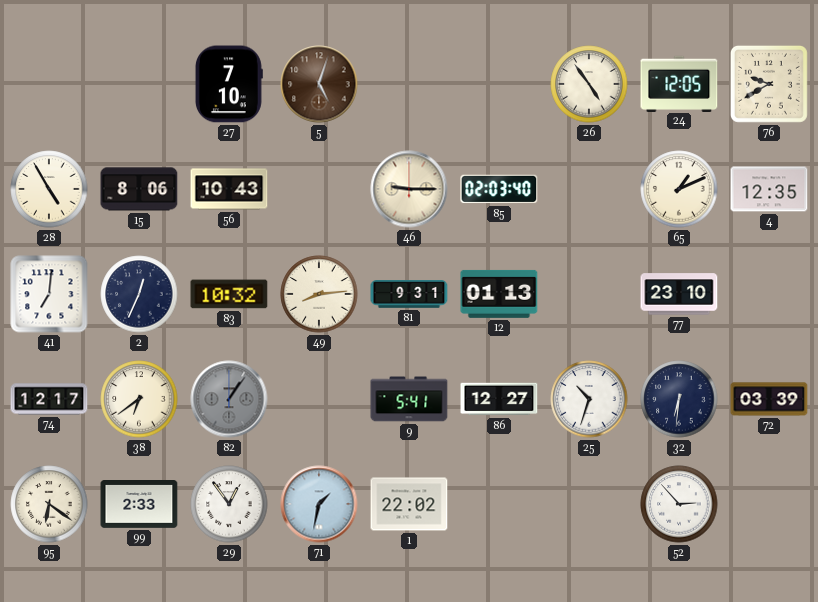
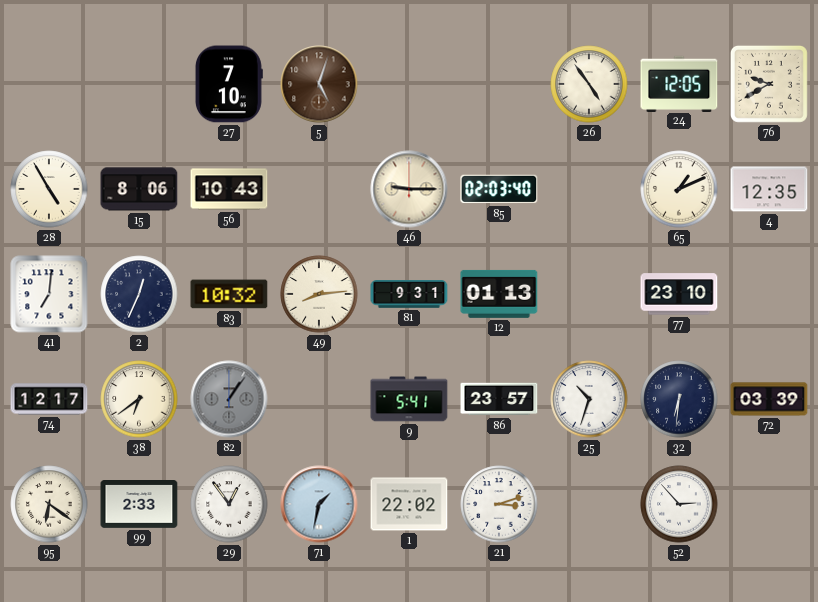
86: 12:27 -> 23:57
21: none -> 3:12
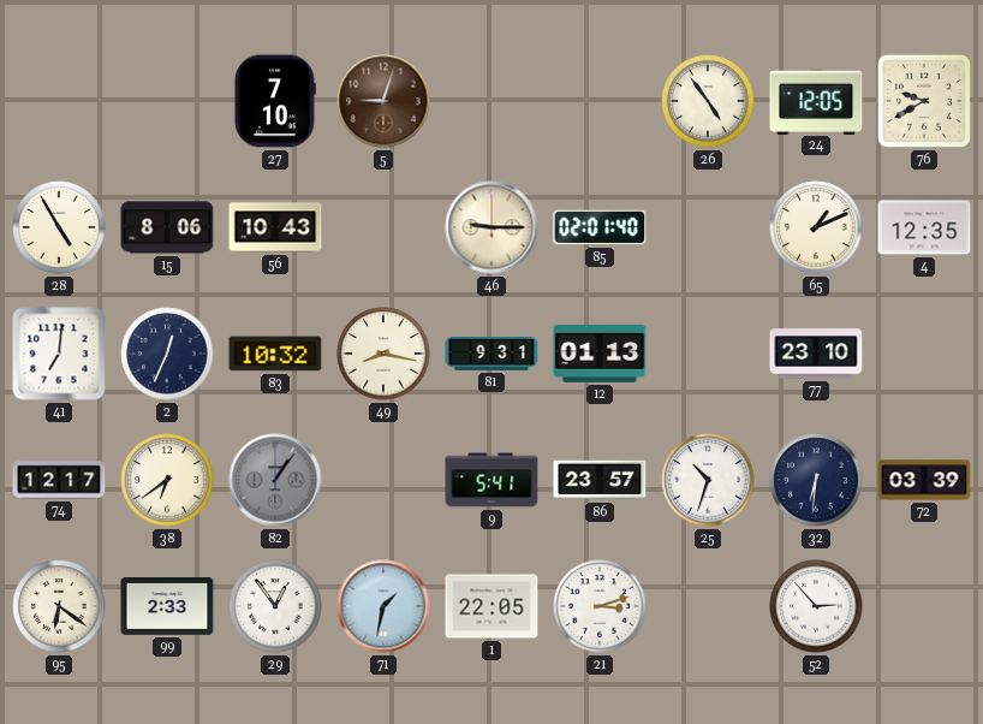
5: 5:03 -> 9:03
85: 02:03 -> 02:01
49: 8:14 -> 8:17
1: 22:02 -> 22:05
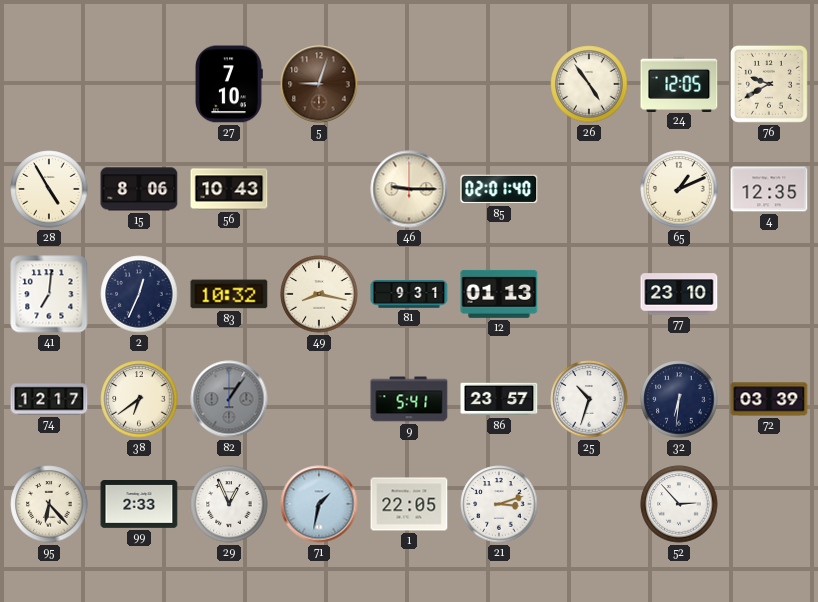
95: 6:21 -> 6:23
29: 12:54 -> 12:56
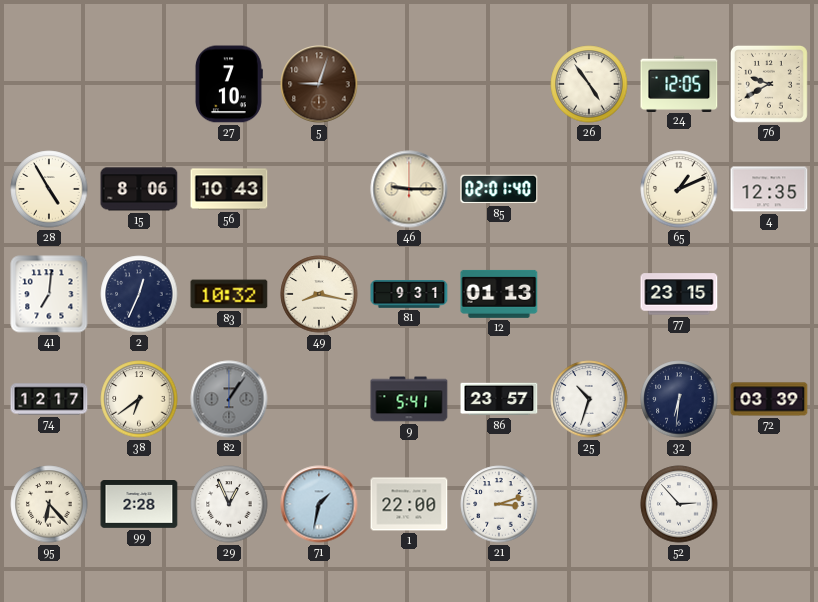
77: 23:10 -> 23:15
99: 2:33 -> 2:28
1: 22:05 -> 22:00
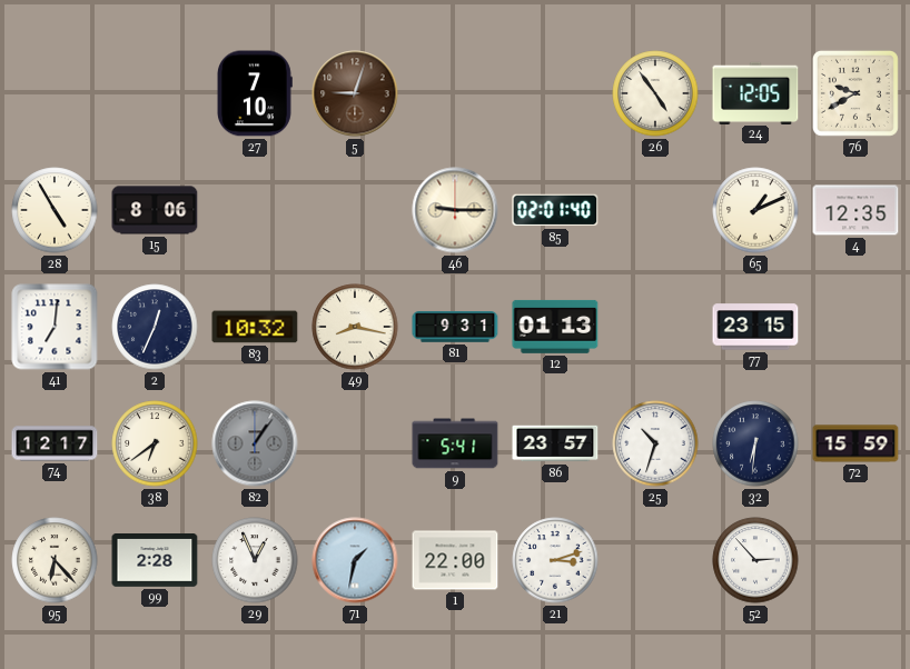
56: 10:43 -> none
72: 03:39 -> 15:59
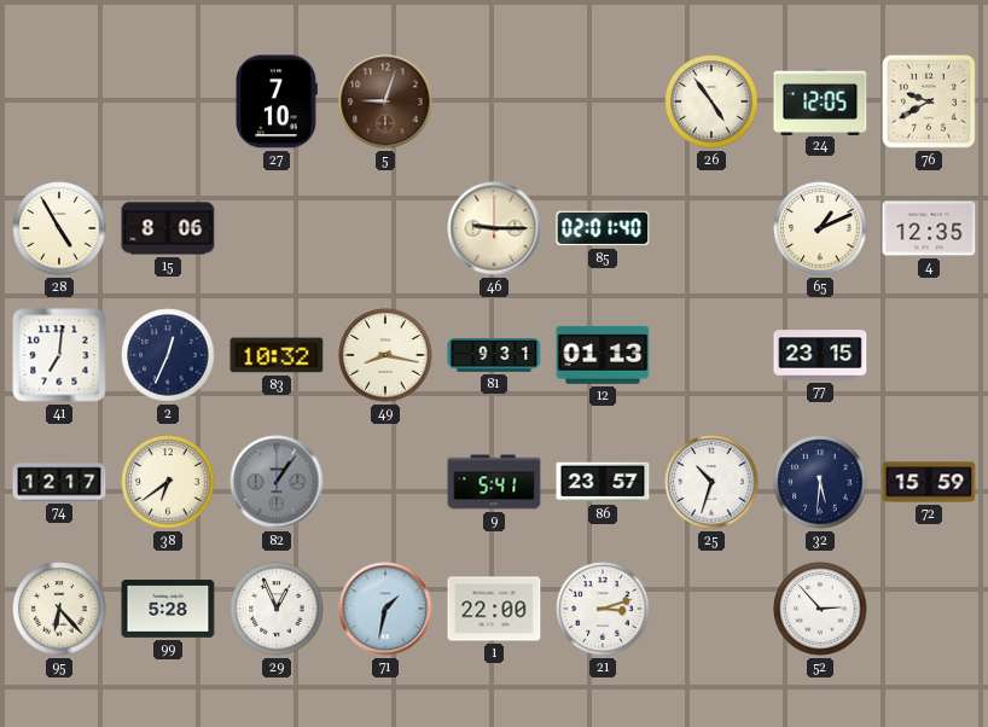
32: 6:31 -> 5:31
99: 2:28 -> 5:28
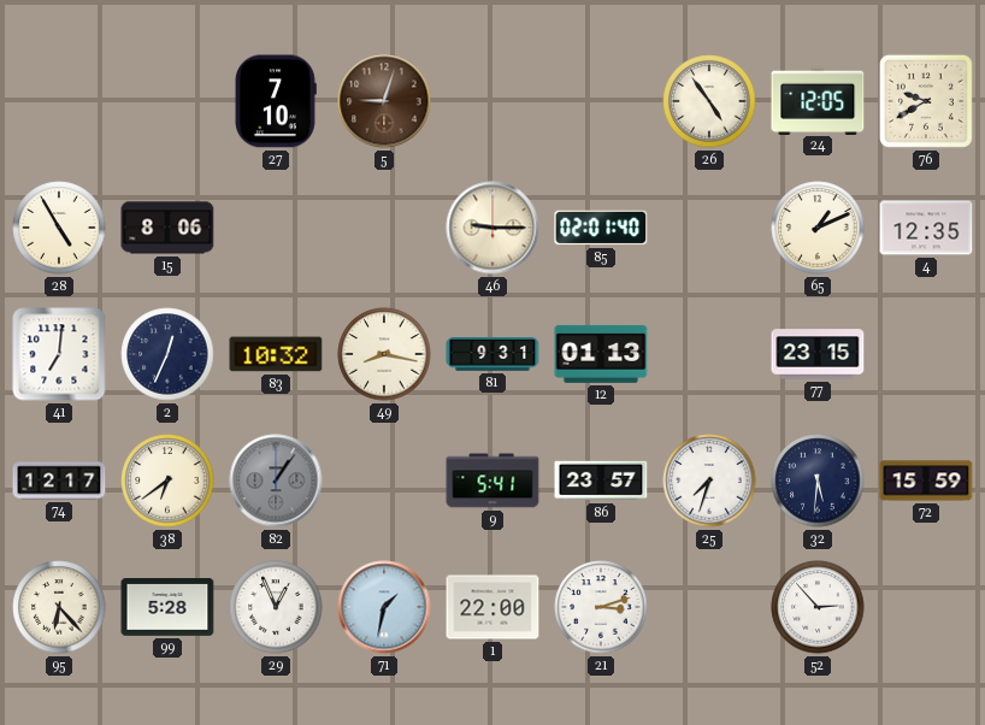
25: 10:33 -> 7:33
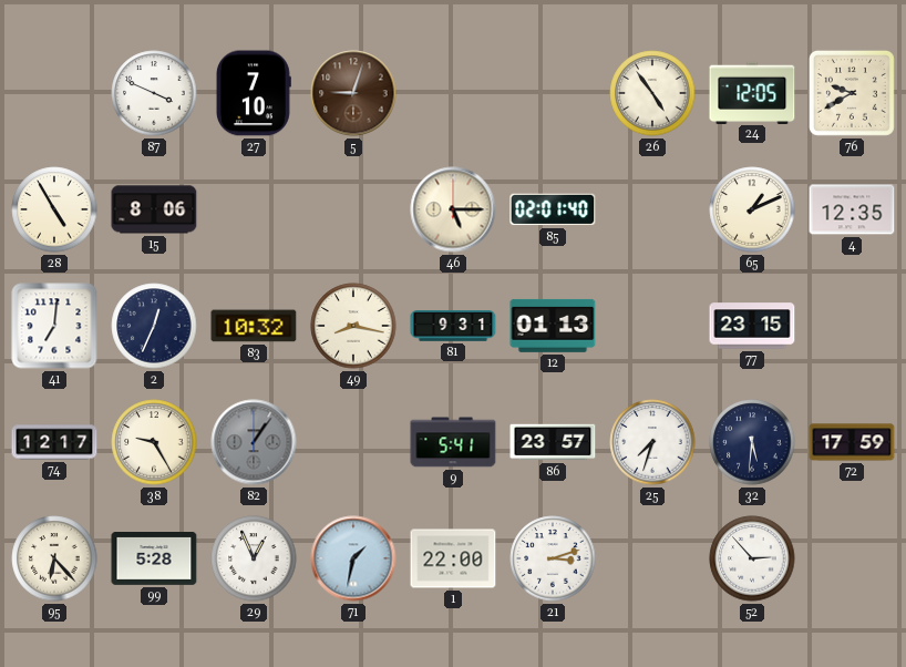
87: none -> 3:49
46: 9:15 -> 5:15
38: 6:39 -> 9:25
72: 15:59 -> 17:59
